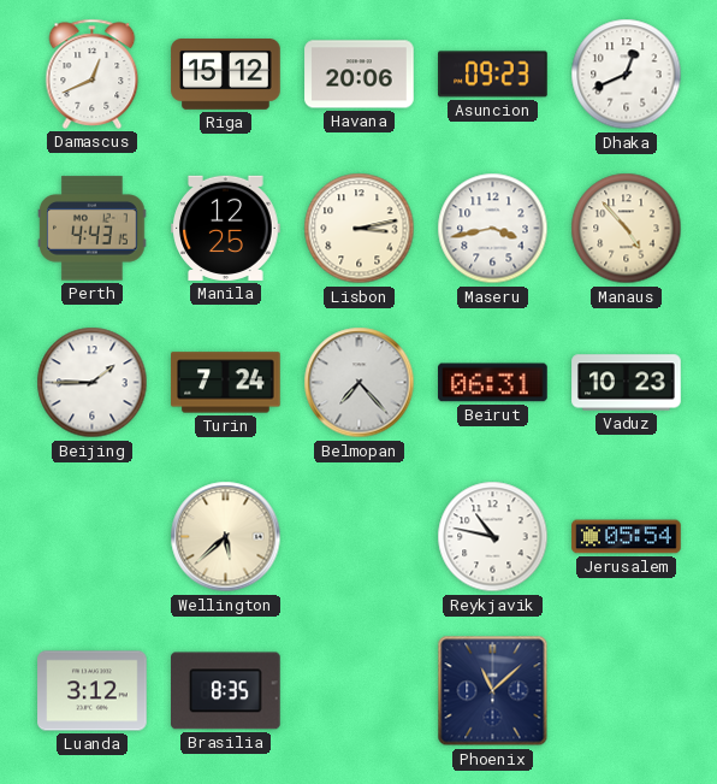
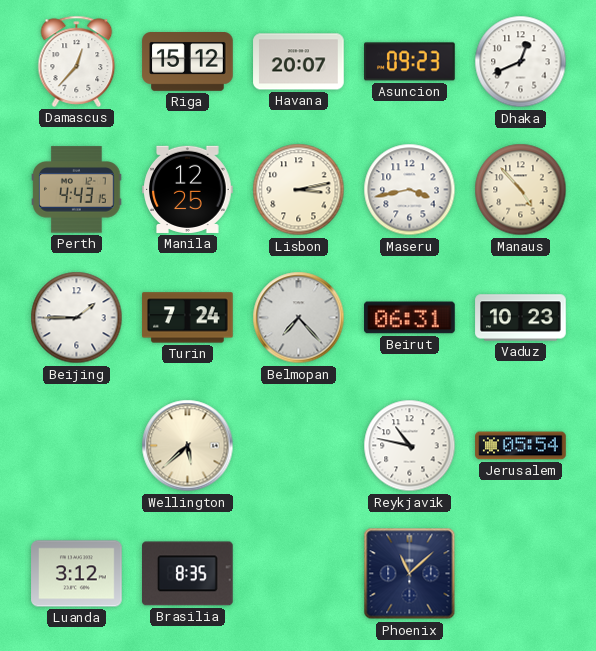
Damascus: 12:41 -> 12:37
Havana: 20:06 -> 20:07
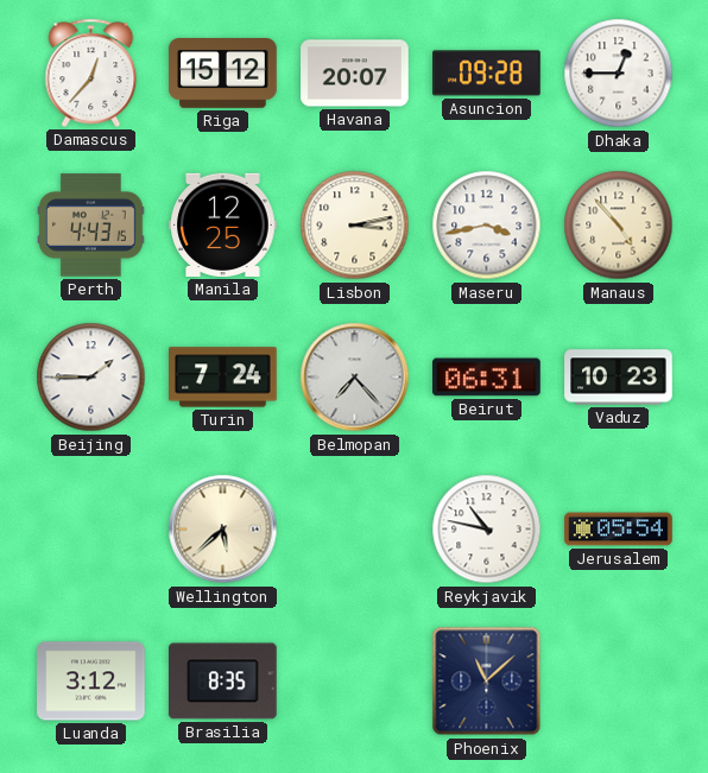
Asuncion: 09:23 -> 09:28
Dhaka: 12:41 -> 12:45
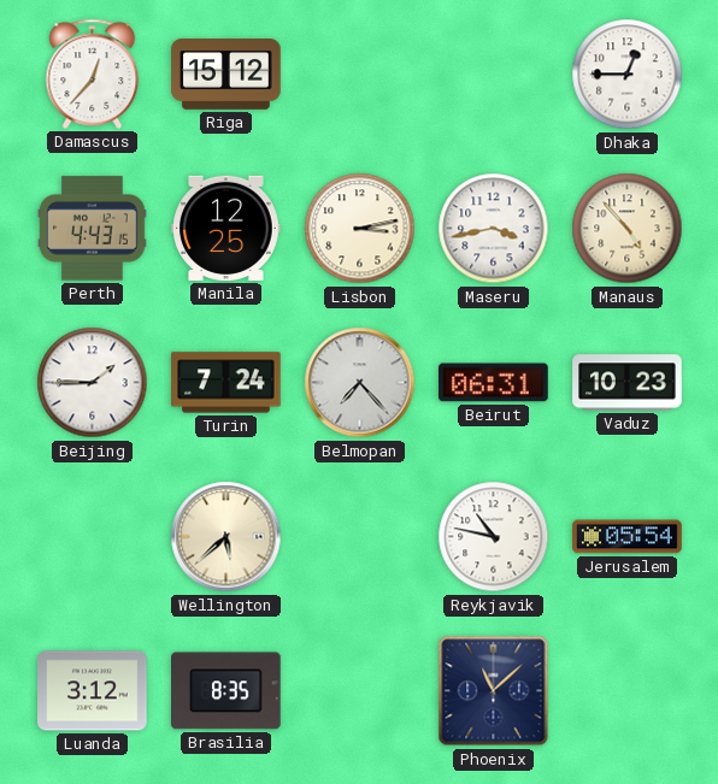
Havana: 20:07 -> none
Asuncion: 09:28 -> none
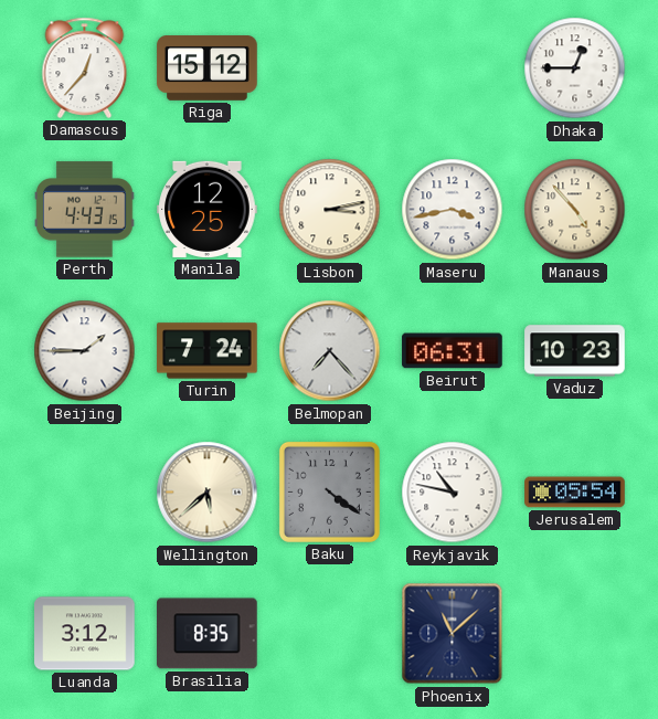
Baku: none -> 4:21
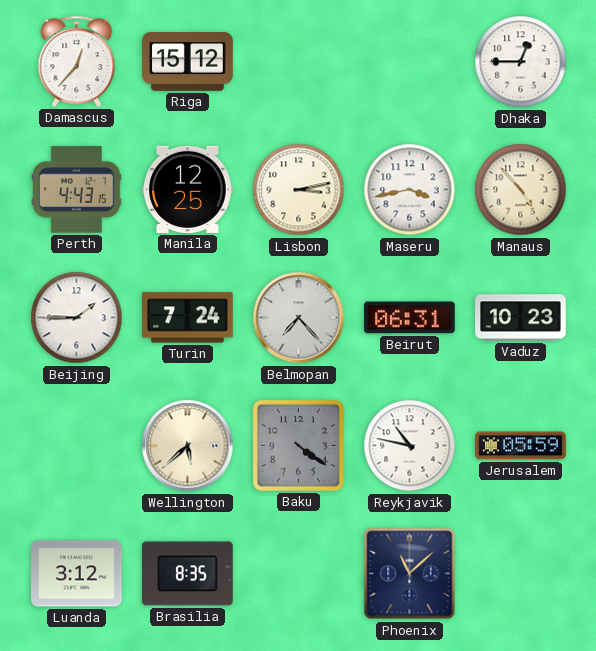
Jerusalem: 05:54 -> 05:59
